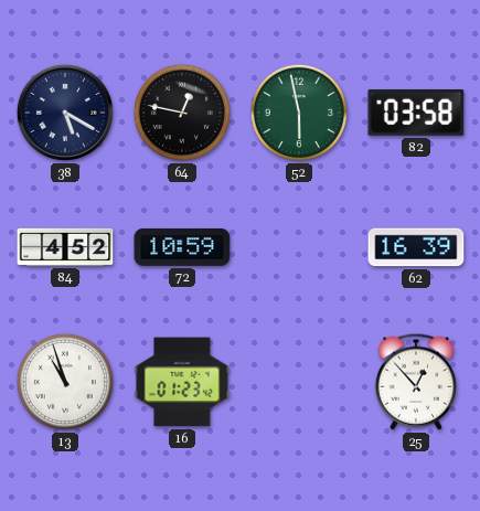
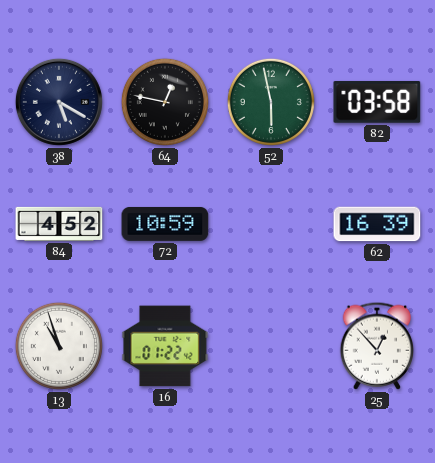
16: 01:23 -> 01:22
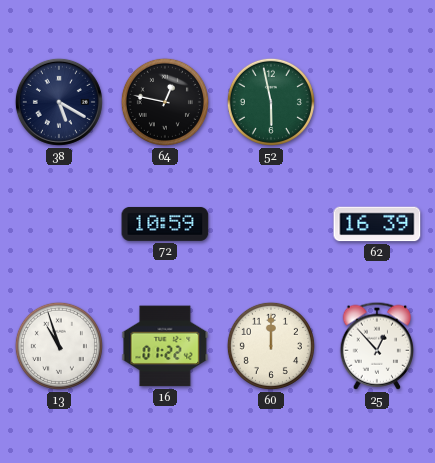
82: 03:58 -> none
84: 4:52 -> none
60: none -> 12:00
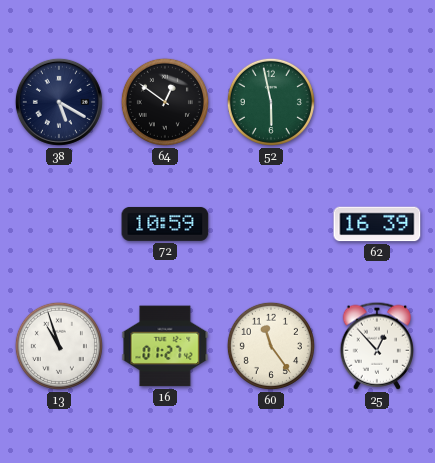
64: 12:47 -> 12:51
16: 01:22 -> 01:27
60: 12:00 -> 11:24
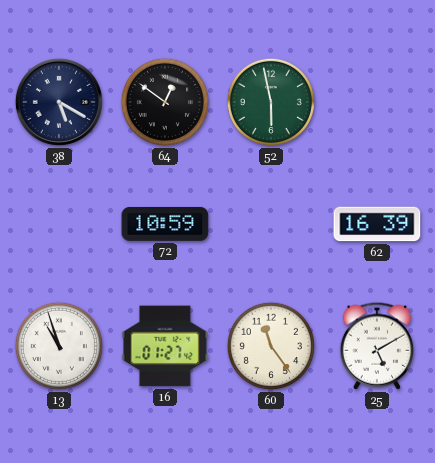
25: 12:53 -> 5:10
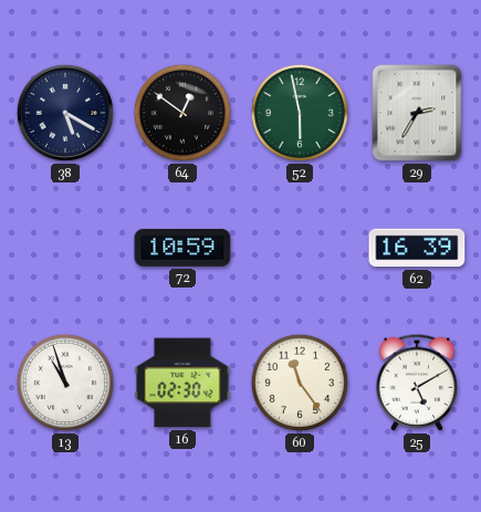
29: none -> 2:35
16: 01:27 -> 02:30
